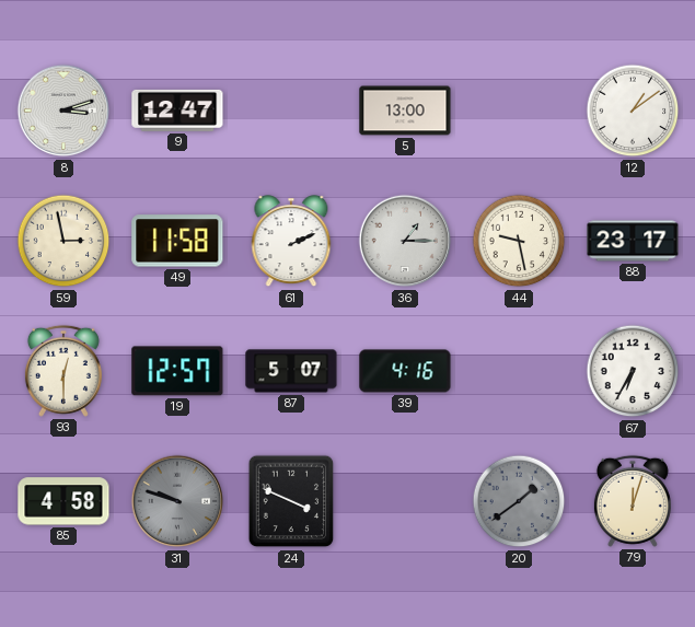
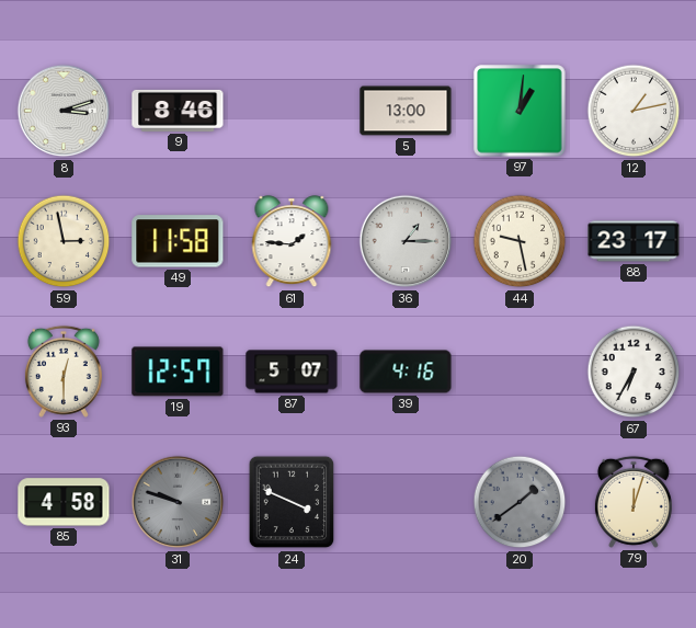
9: 12:47 -> 8:46
97: none -> 1:01
12: 1:09 -> 1:13
61: 2:11 -> 1:46
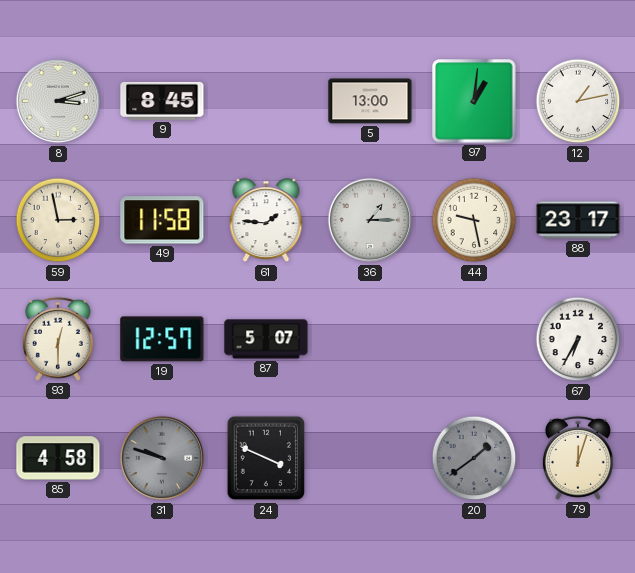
9: 8:46 -> 8:45
39: 4:16 -> none
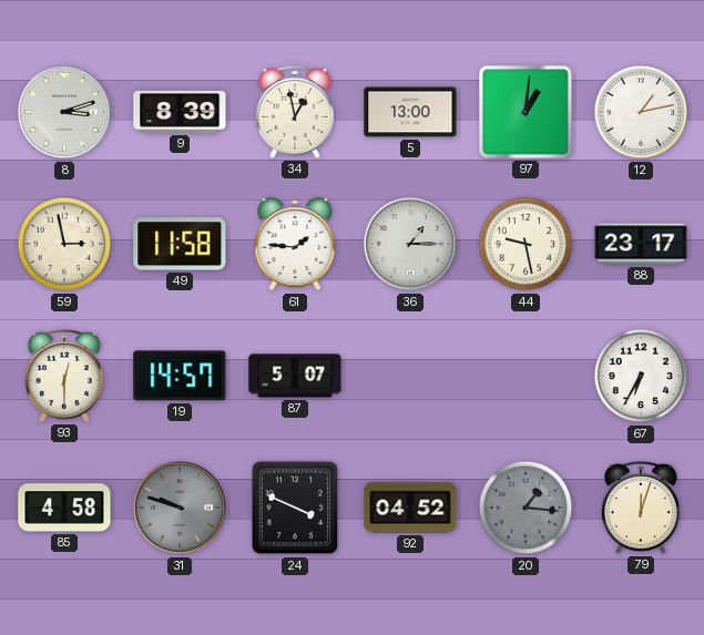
9: 8:45 -> 8:39
34: none -> 12:58
19: 12:57 -> 14:57
92: none -> 04:52
20: 1:39 -> 1:16
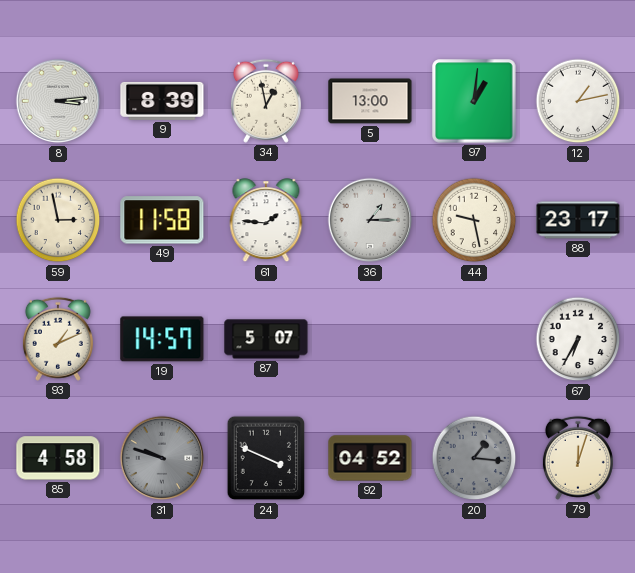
8: 3:12 -> 3:14
93: 12:30 -> 1:11
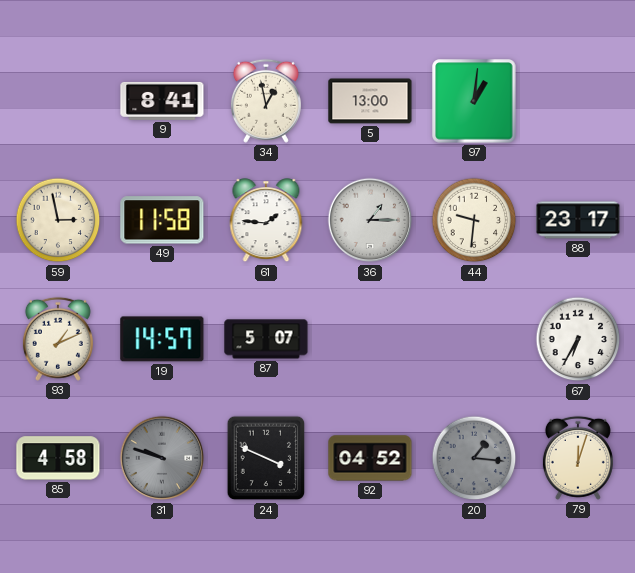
8: 3:14 -> none
9: 8:39 -> 8:41
12: 1:13 -> none
44: 9:28 -> 9:31
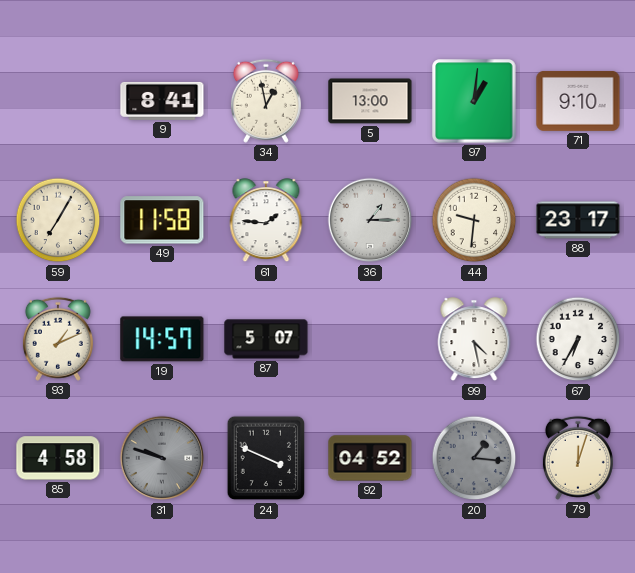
71: none -> 9:10
59: 2:58 -> 7:05
99: none -> 4:28
